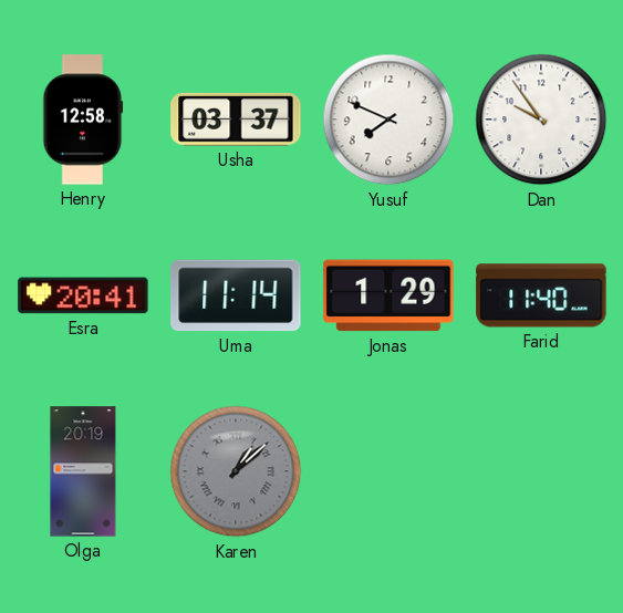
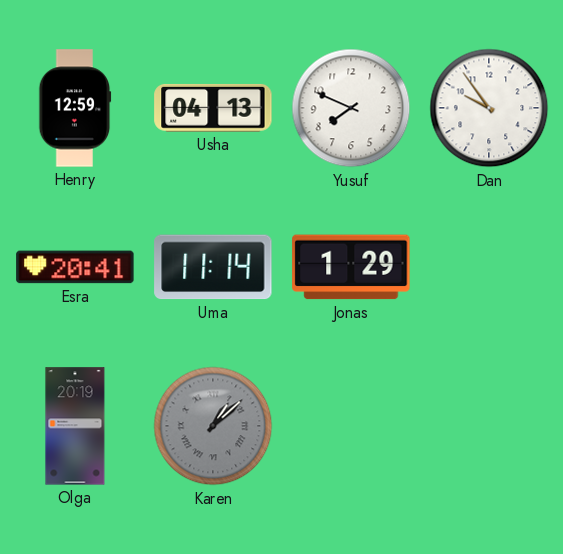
Henry: 12:58 -> 12:59
Usha: 03:37 -> 04:13
Farid: 11:40 -> none
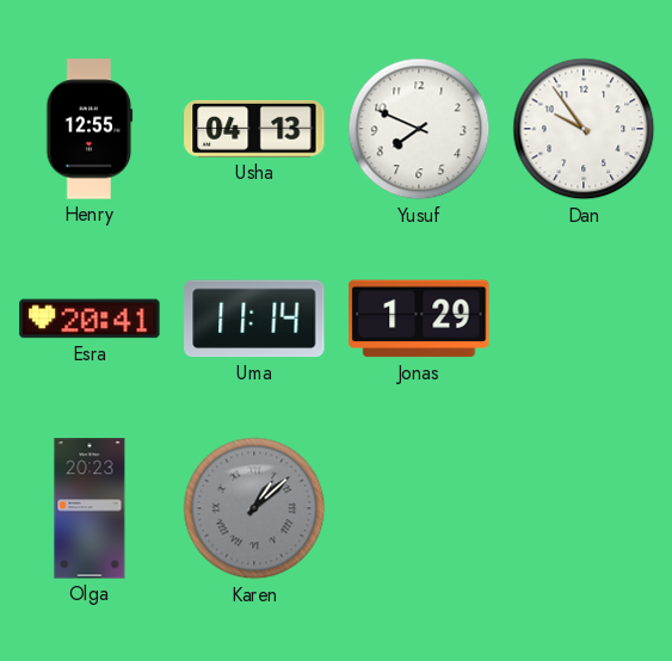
Henry: 12:59 -> 12:55
Olga: 20:19 -> 20:23
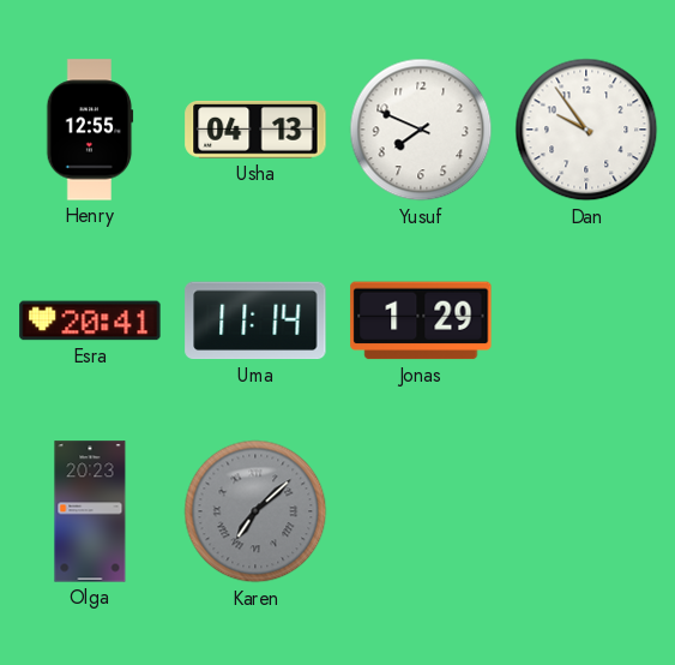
Karen: 1:08 -> 7:08
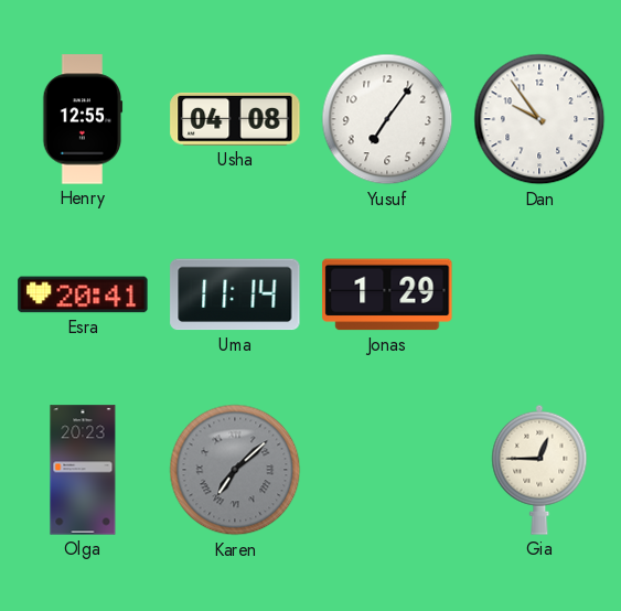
Usha: 04:13 -> 04:08
Yusuf: 7:49 -> 7:06
Gia: none -> 12:45
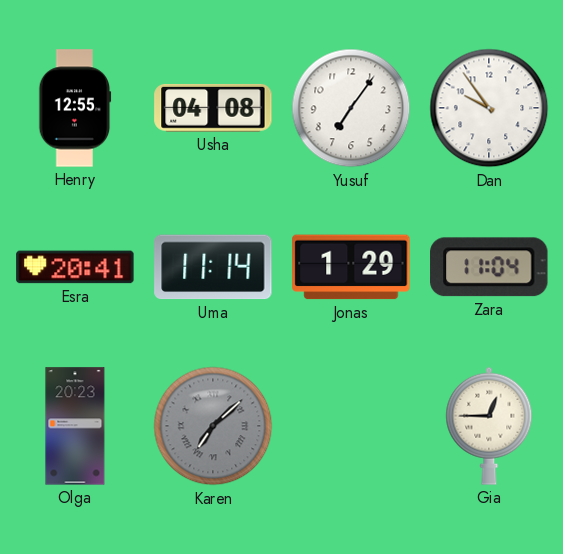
Zara: none -> 11:04
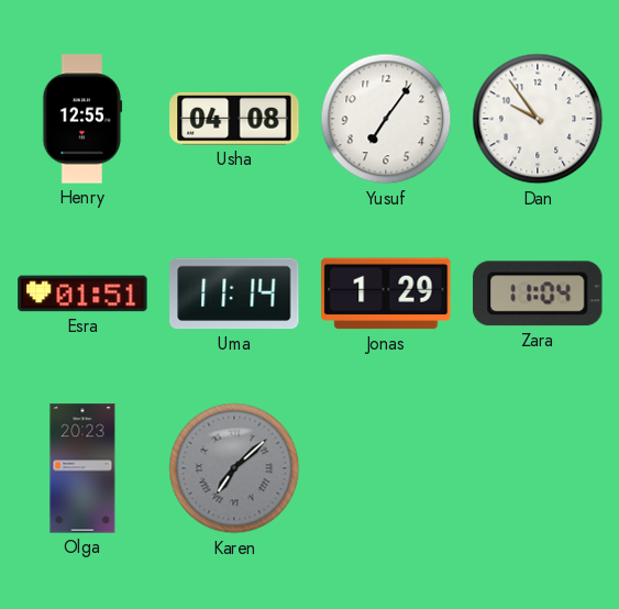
Esra: 20:41 -> 01:51
Gia: 12:45 -> none
